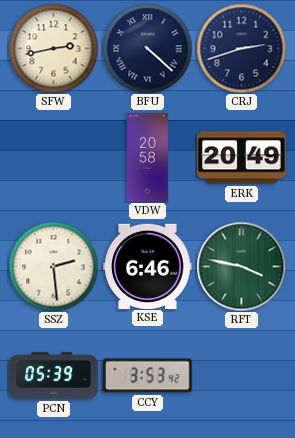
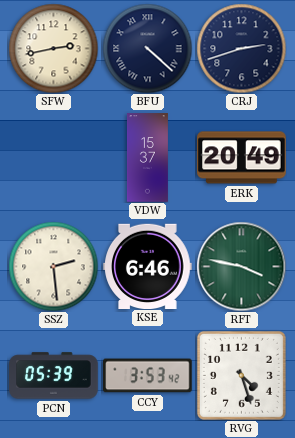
VDW: 20:58 -> 15:37
RVG: none -> 4:27
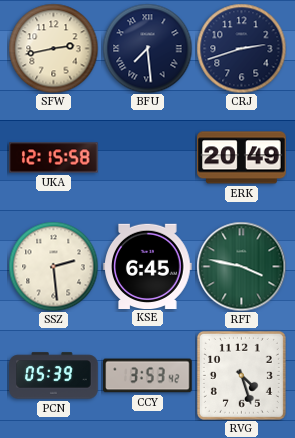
BFU: 4:22 -> 7:29
UKA: none -> 12:15
VDW: 15:37 -> none
KSE: 6:46 -> 6:45
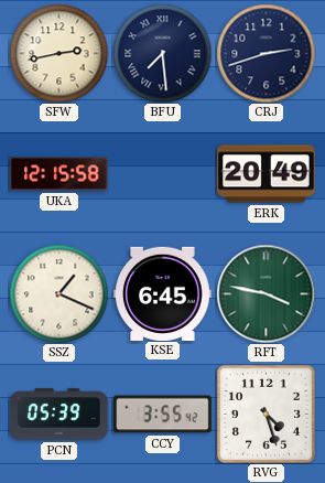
SSZ: 2:29 -> 1:19
CCY: 3:53 -> 3:55
